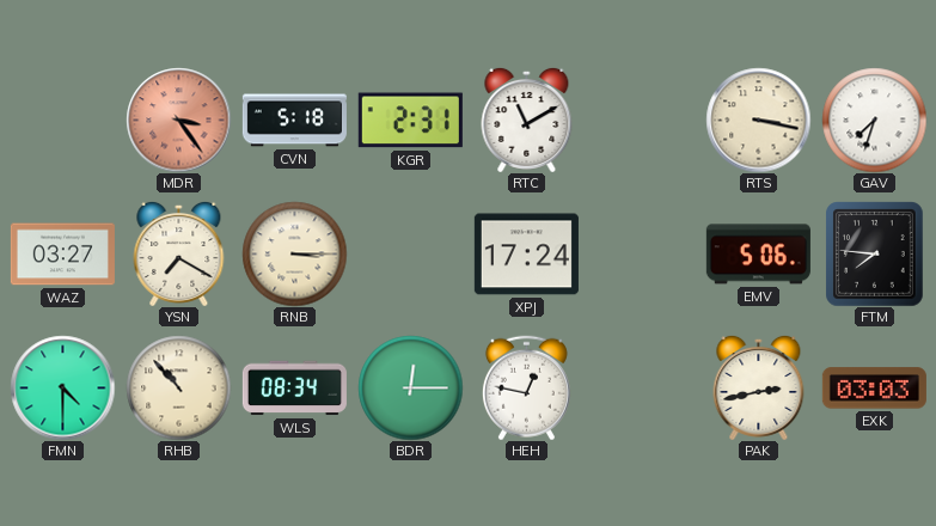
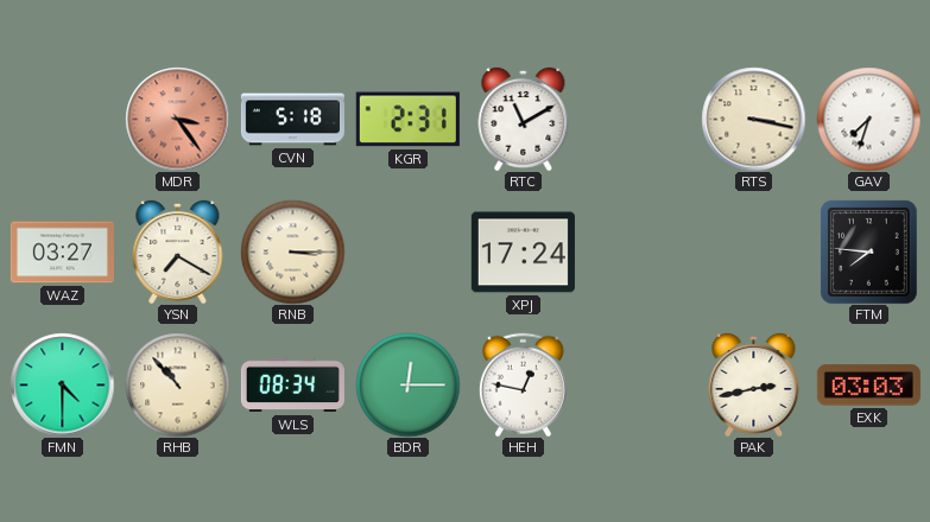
EMV: 5:06 -> none
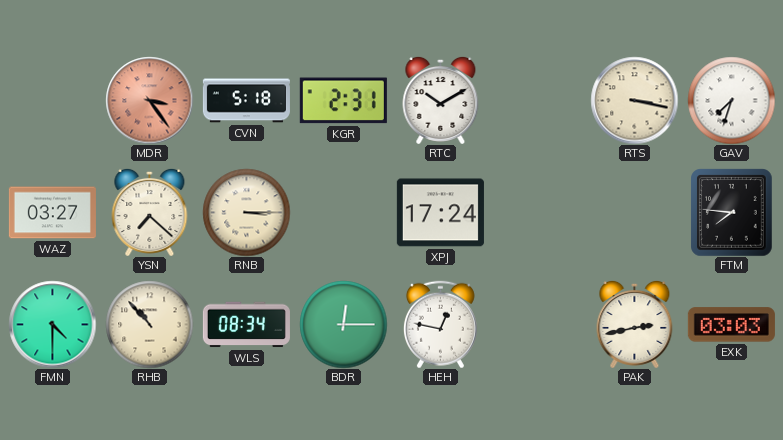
RTC: 11:10 -> 10:10
YSN: 7:20 -> 7:22
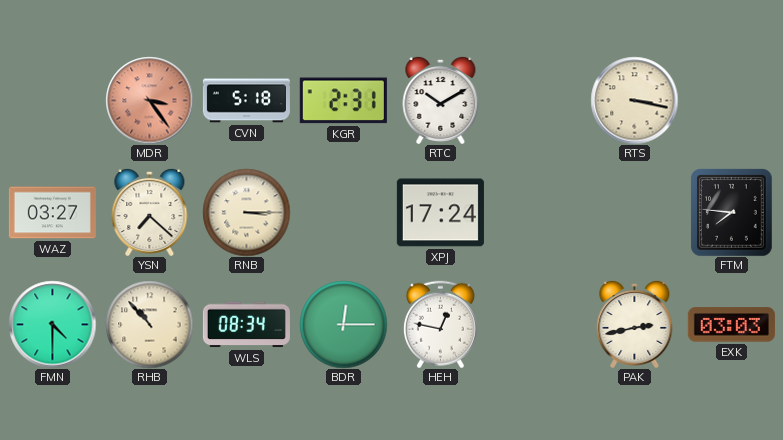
GAV: 7:33 -> none
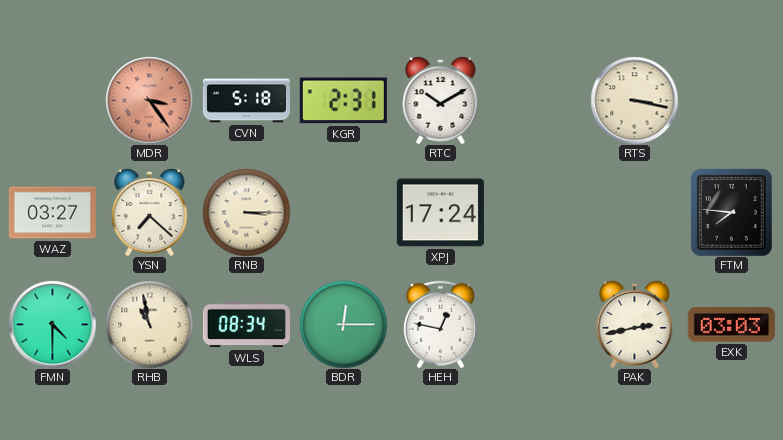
RHB: 10:53 -> 10:58
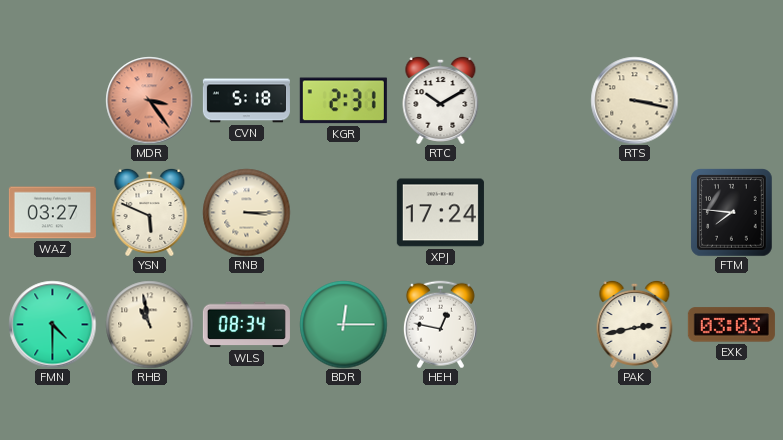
YSN: 7:22 -> 5:49
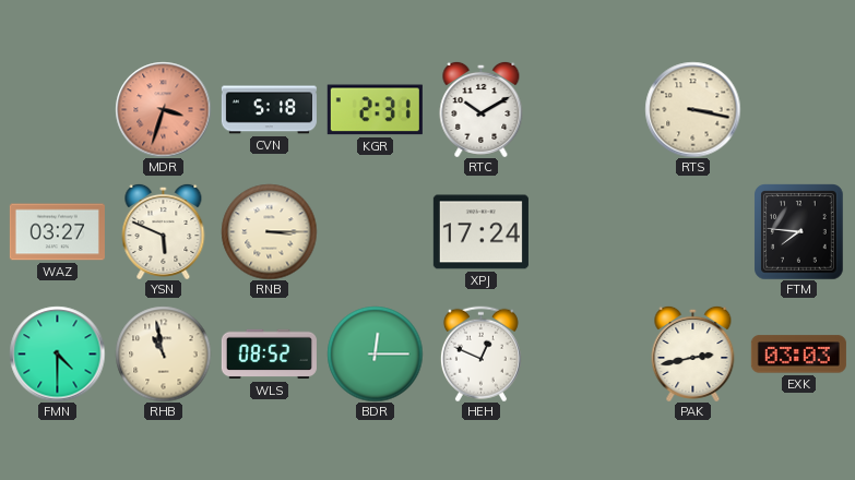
MDR: 3:24 -> 3:33
WLS: 08:34 -> 08:52
HEH: 12:47 -> 12:49
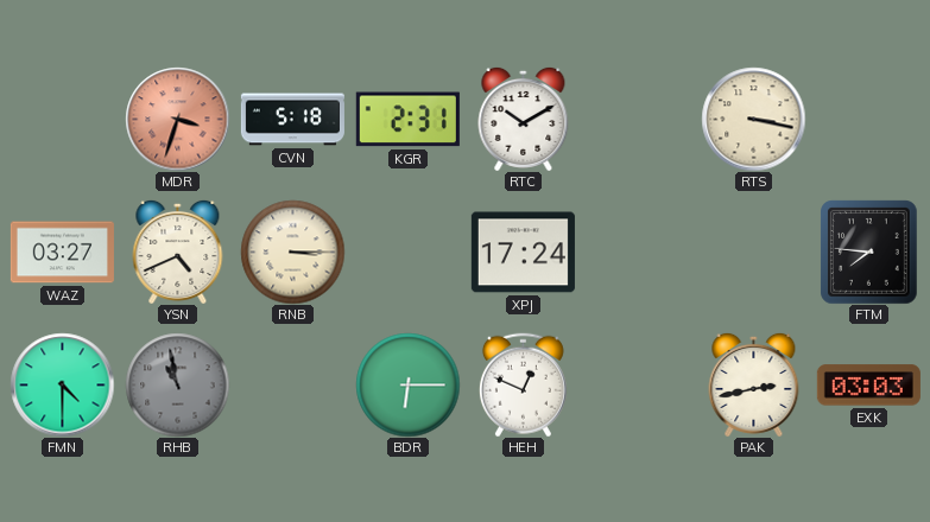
YSN: 5:49 -> 4:41
RHB dial: cream -> grey
WLS: 08:52 -> none
BDR: 12:15 -> 6:15
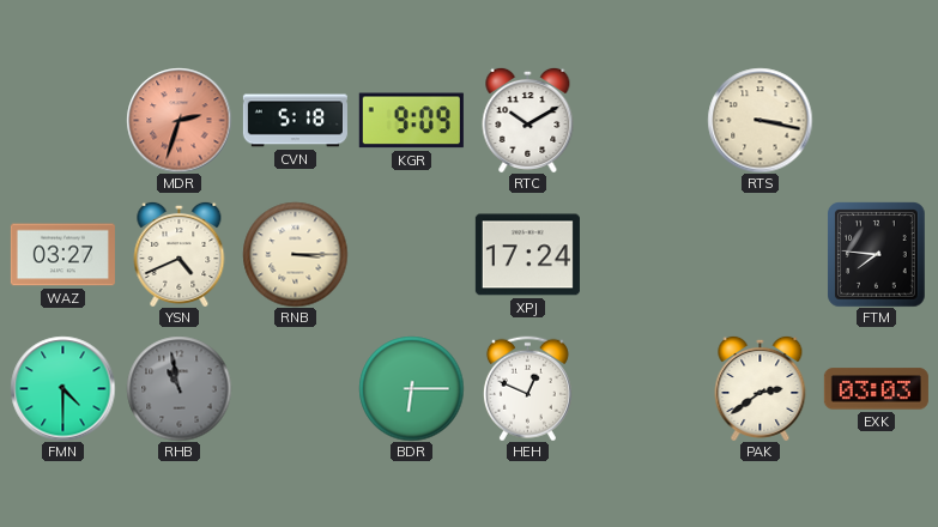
MDR: 3:33 -> 2:33
KGR: 2:31 -> 9:09
PAK: 2:43 -> 2:39
